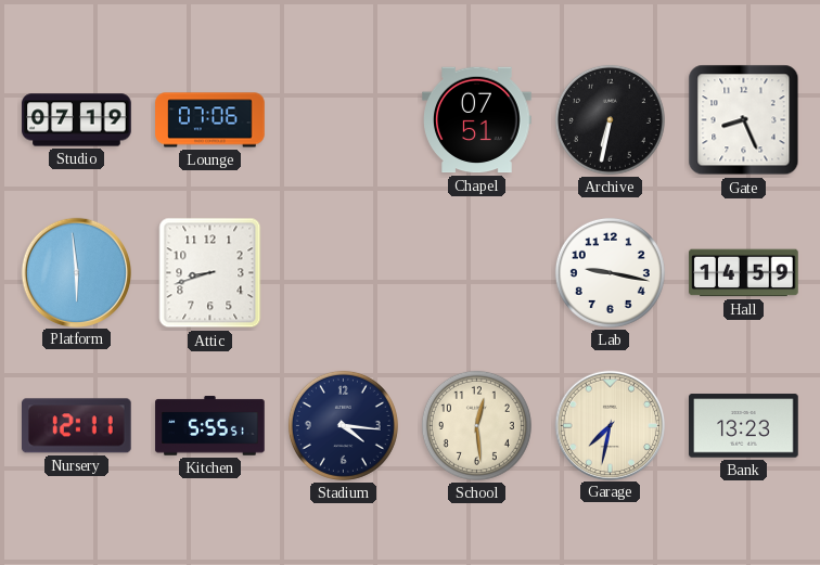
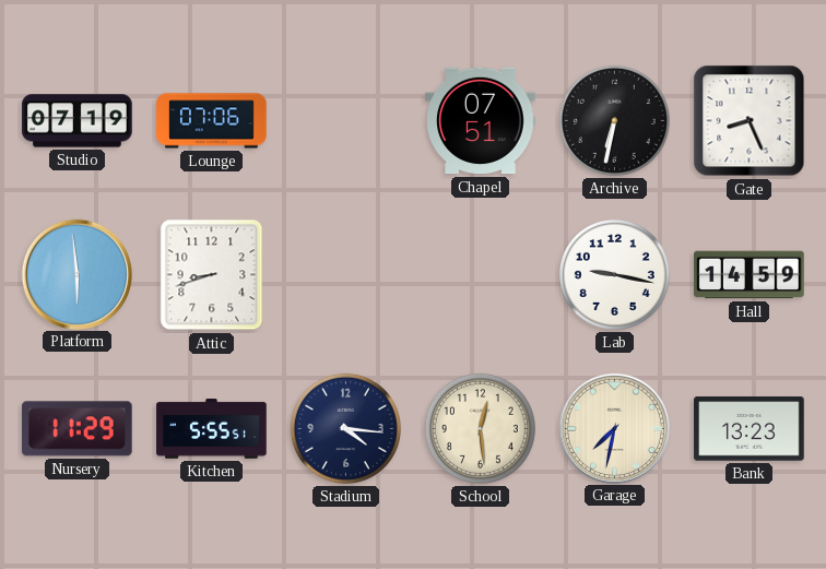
Nursery: 12:11 -> 11:29
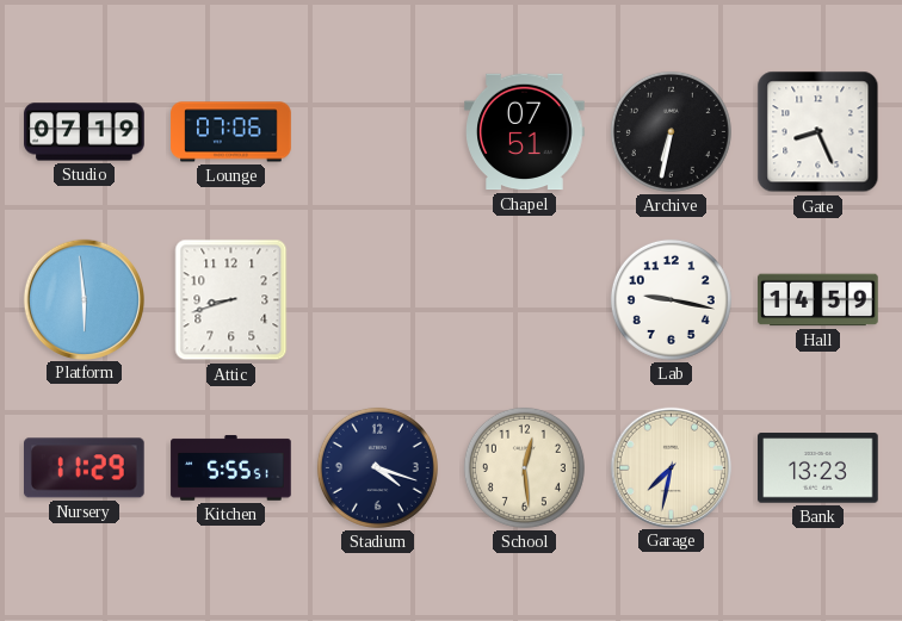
Stadium: 4:16 -> 4:18
